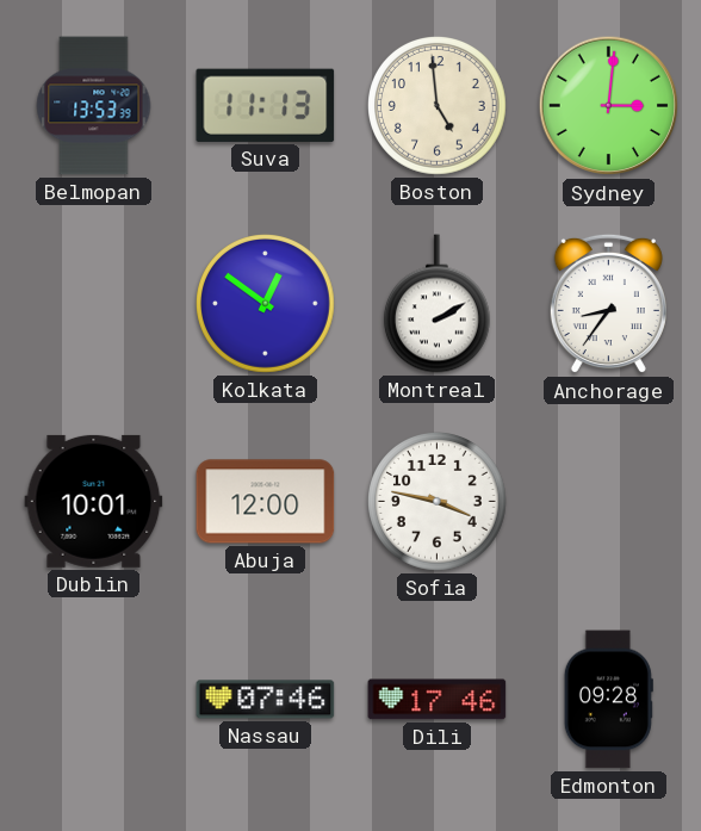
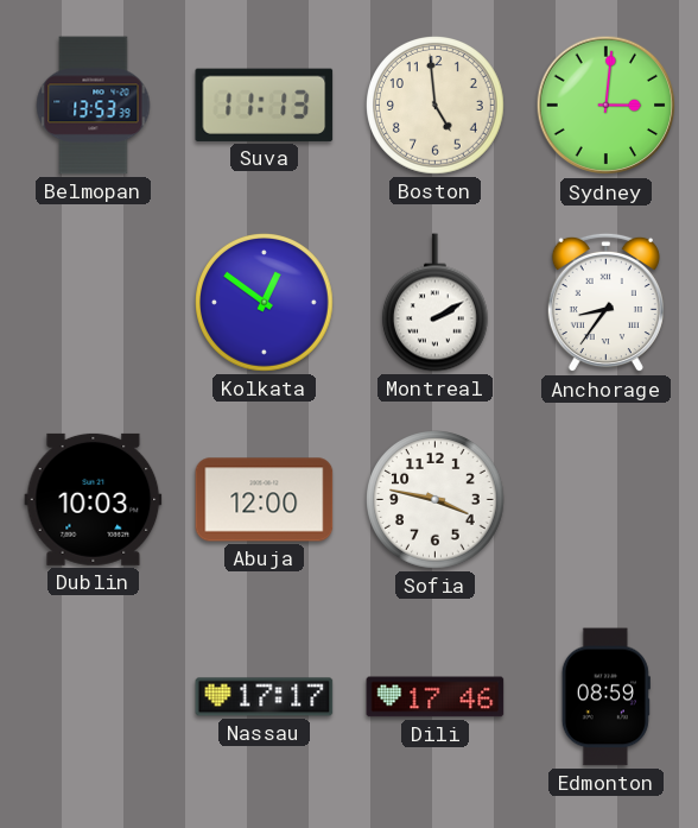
Dublin: 10:01 -> 10:03
Nassau: 07:46 -> 17:17
Edmonton: 09:28 -> 08:59
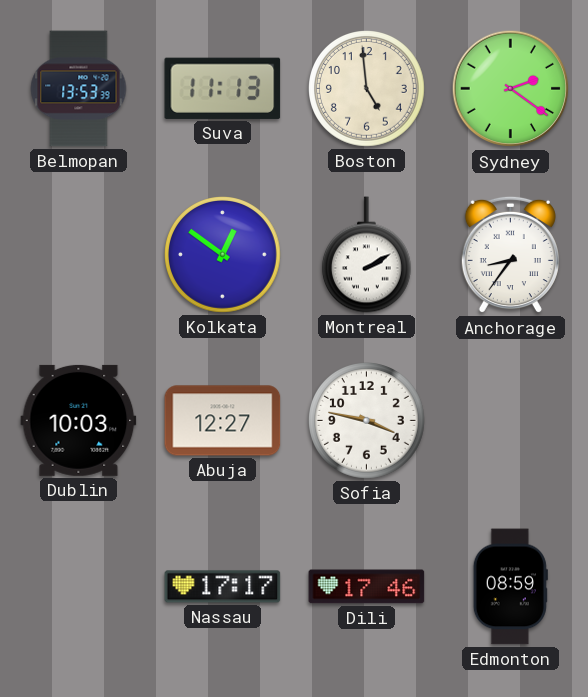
Sydney: 3:01 -> 2:21
Abuja: 12:00 -> 12:27
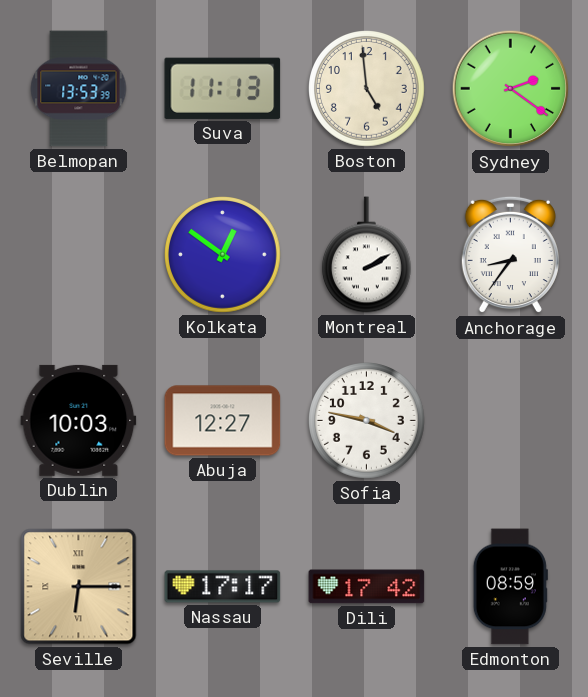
Seville: none -> 6:15
Dili: 17:46 -> 17:42
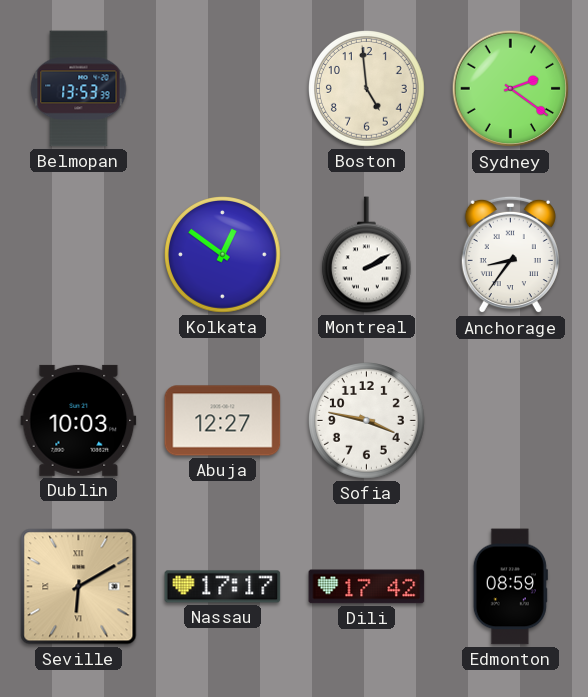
Suva: 11:13 -> none
Seville: 6:15 -> 6:10
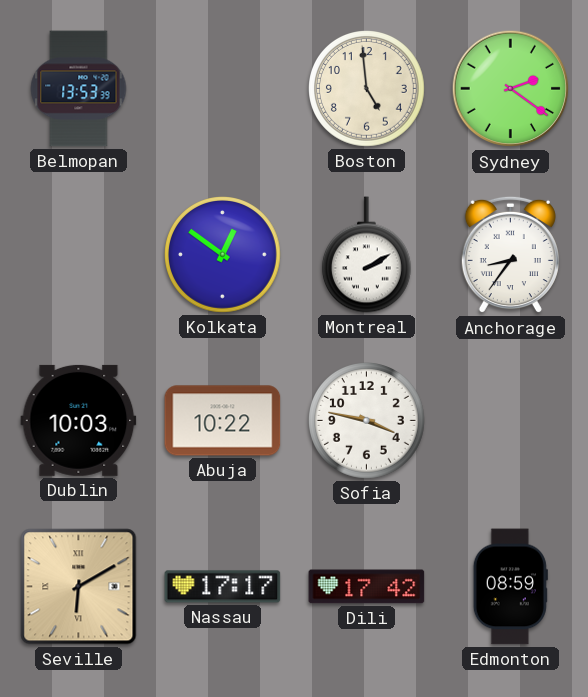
Abuja: 12:27 -> 10:22
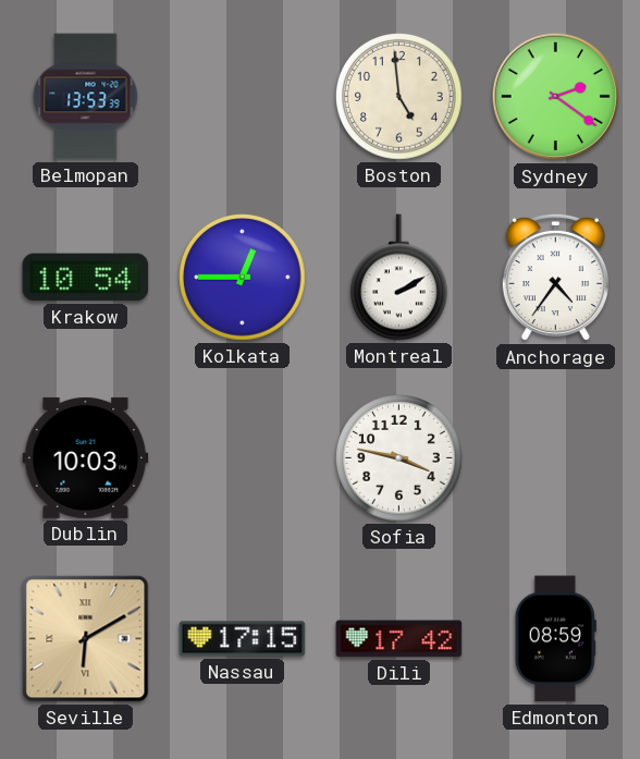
Krakow: none -> 10:54
Kolkata: 12:51 -> 12:45
Anchorage: 8:36 -> 4:36
Abuja: 10:22 -> none
Nassau: 17:17 -> 17:15
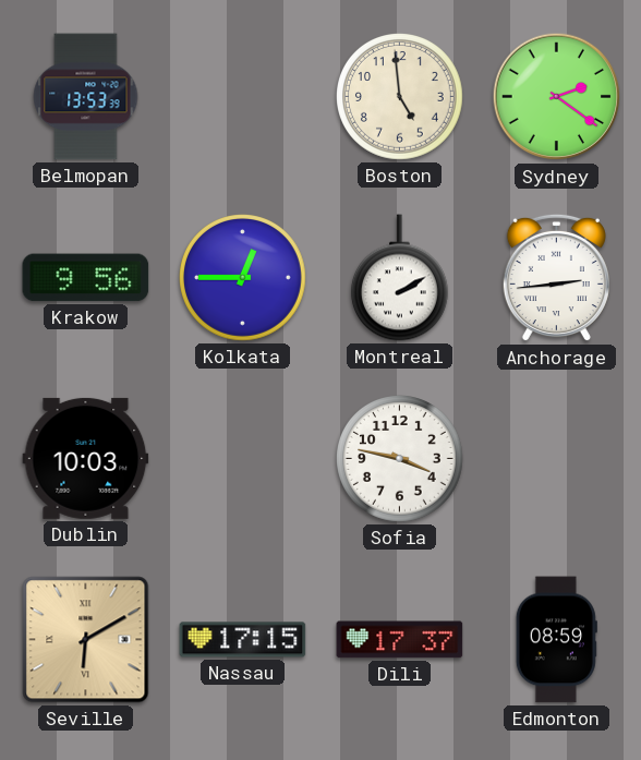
Krakow: 10:54 -> 9:56
Anchorage: 4:36 -> 2:44
Dili: 17:42 -> 17:37
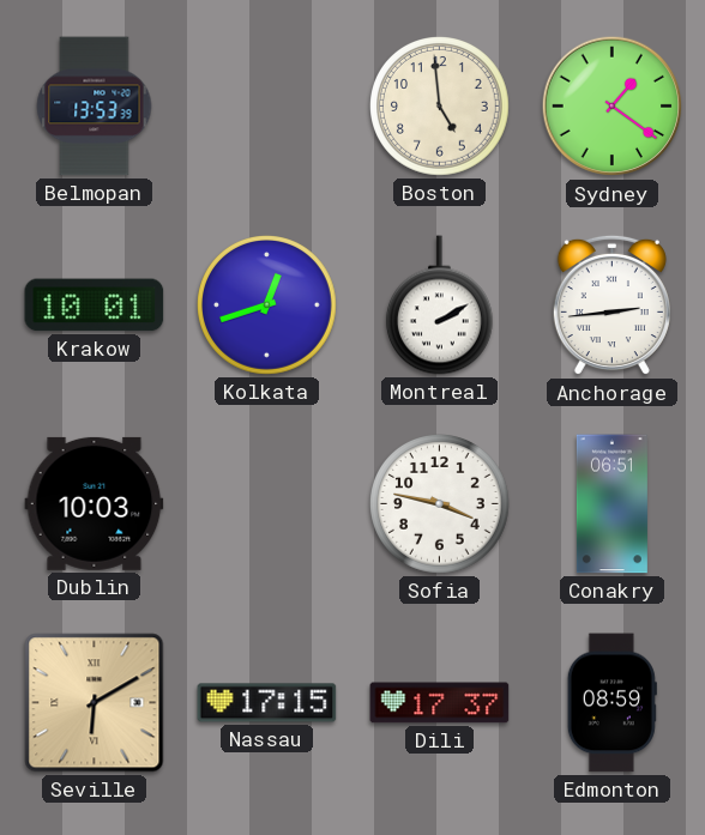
Sydney: 2:21 -> 1:21
Krakow: 9:56 -> 10:01
Kolkata: 12:45 -> 12:42
Conakry: none -> 06:51
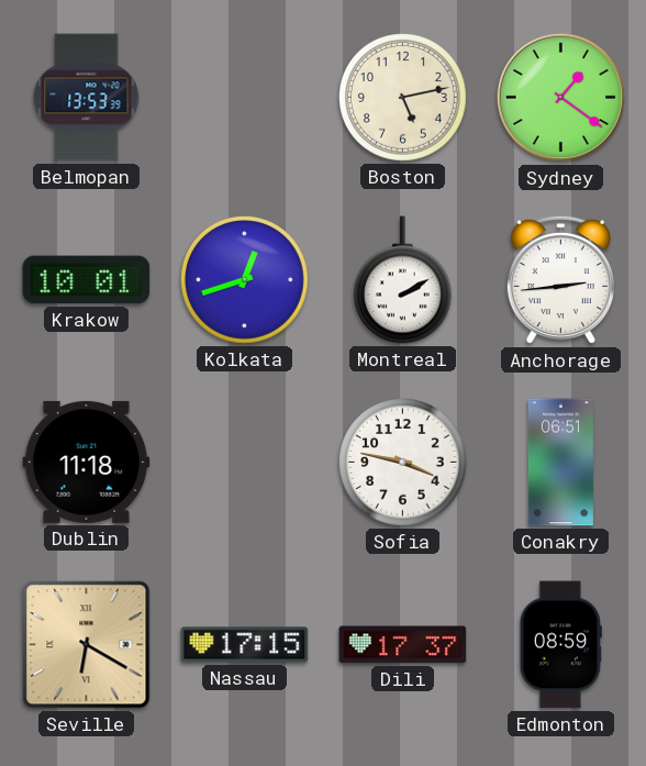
Boston: 4:59 -> 5:13
Dublin: 10:03 -> 11:18
Seville: 6:10 -> 6:20
